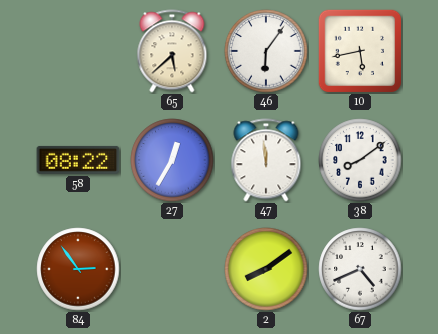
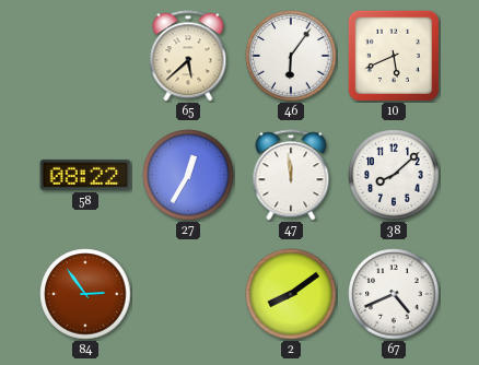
10: 5:43 -> 5:41
38: 8:09 -> 8:08
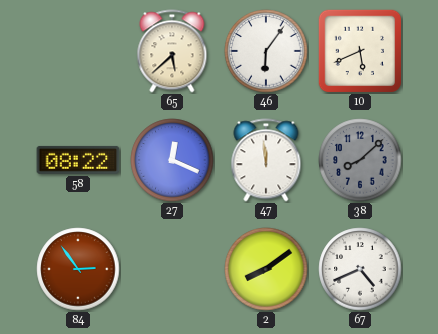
27: 12:35 -> 12:19
38 dial: white -> grey
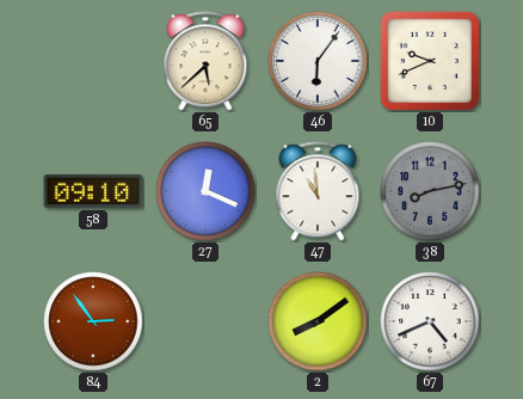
10: 5:41 -> 9:41
58: 08:22 -> 09:10
47: 11:59 -> 10:59
38: 8:08 -> 8:13
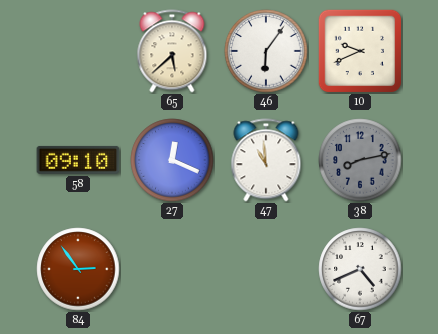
2: 8:09 -> none
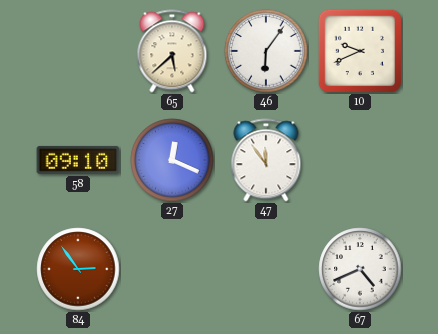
47: 10:59 -> 11:54
38: 8:13 -> none
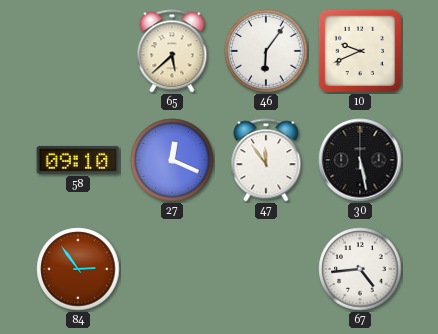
30: none -> 5:28
67: 4:41 -> 4:44
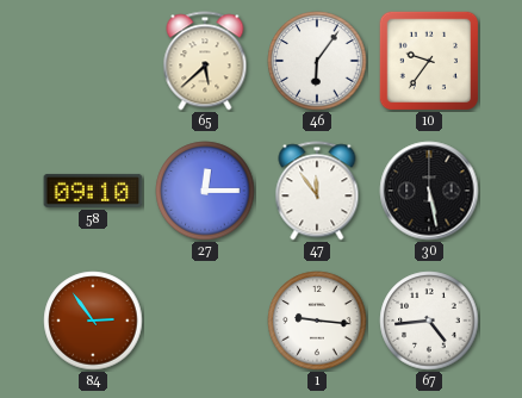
10: 9:41 -> 9:36
27: 12:19 -> 12:15
1: none -> 9:16
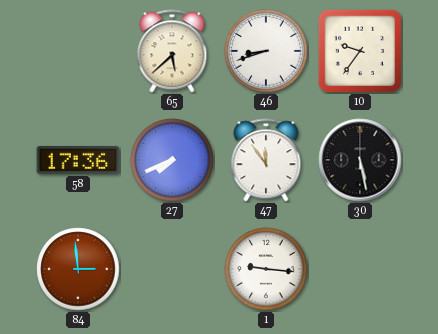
46: 6:06 -> 8:42
58: 09:10 -> 17:36
27: 12:15 -> 7:41
84: 2:54 -> 2:59
67: 4:44 -> none
